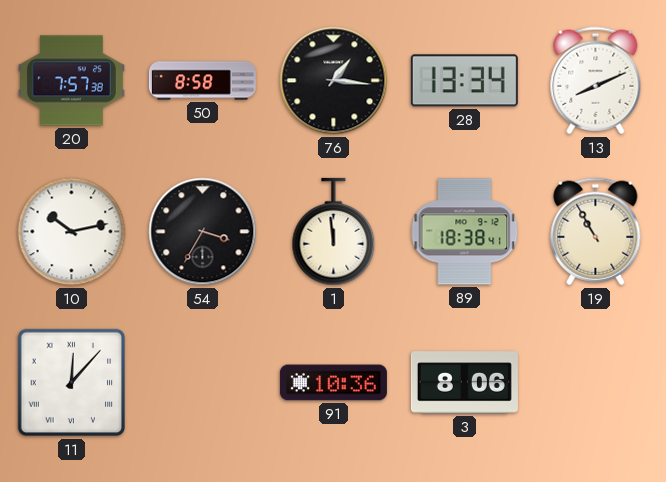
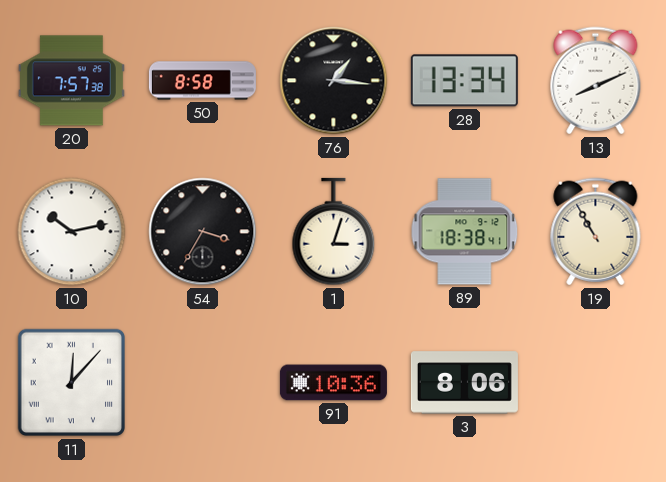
1: 11:59 -> 3:03
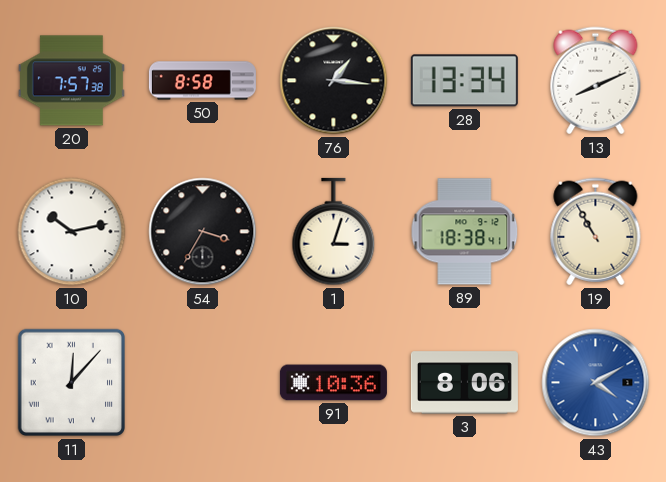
43: none -> 4:10
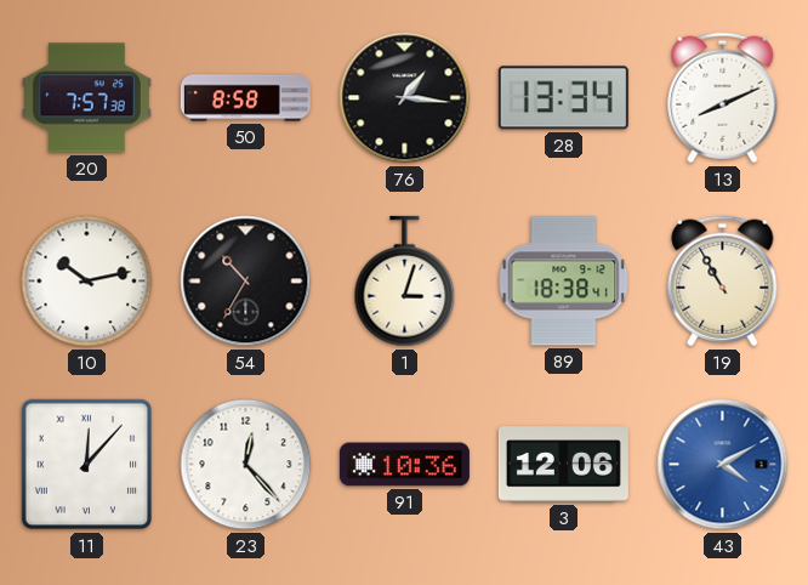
54: 3:35 -> 10:35
23: none -> 12:23
3: 8:06 -> 12:06
